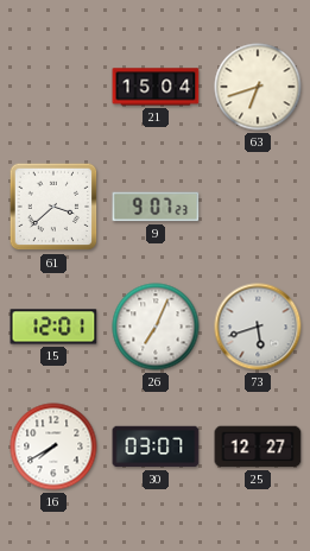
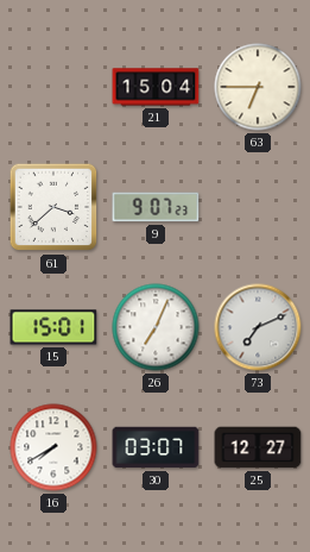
63: 6:42 -> 6:45
15: 12:01 -> 15:01
73: 5:42 -> 7:11
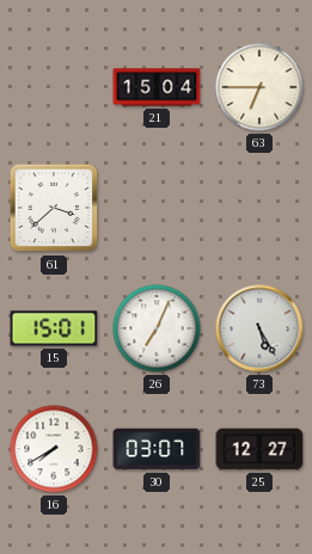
9: 9:07 -> none
73: 7:11 -> 5:25
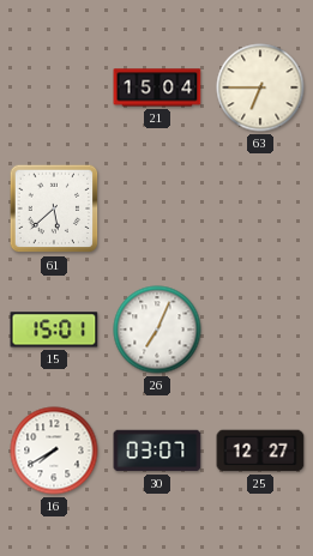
61: 3:38 -> 5:38
73: 5:25 -> none
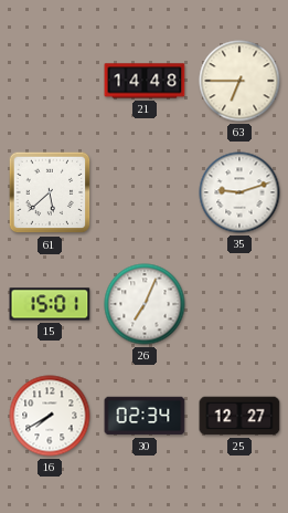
21: 15:04 -> 14:48
35: none -> 9:12
30: 03:07 -> 02:34
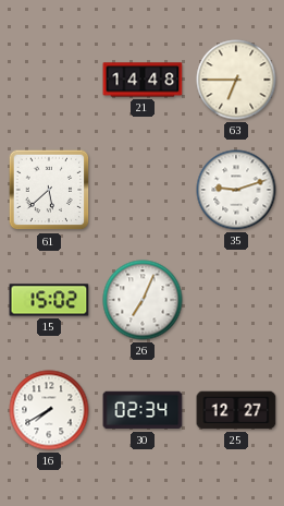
15: 15:01 -> 15:02
